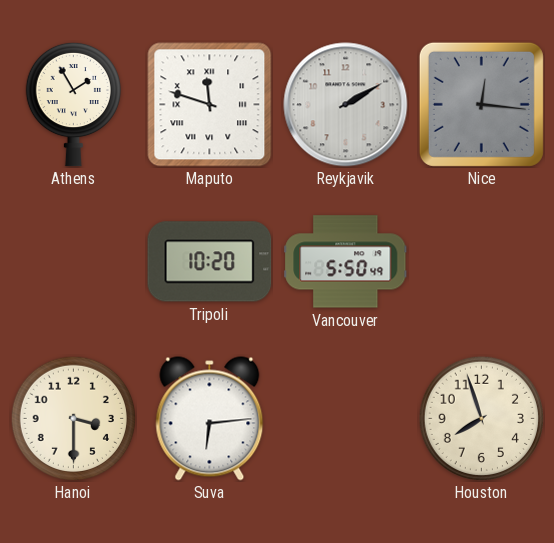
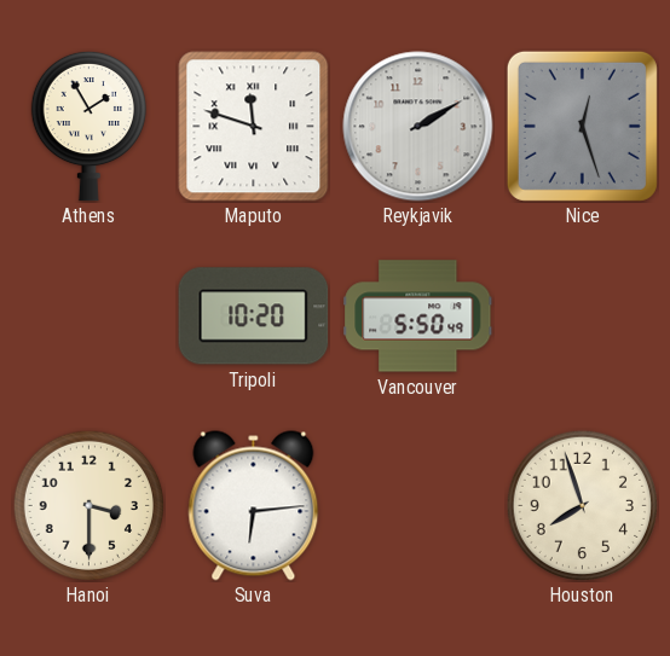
Nice: 12:16 -> 12:27
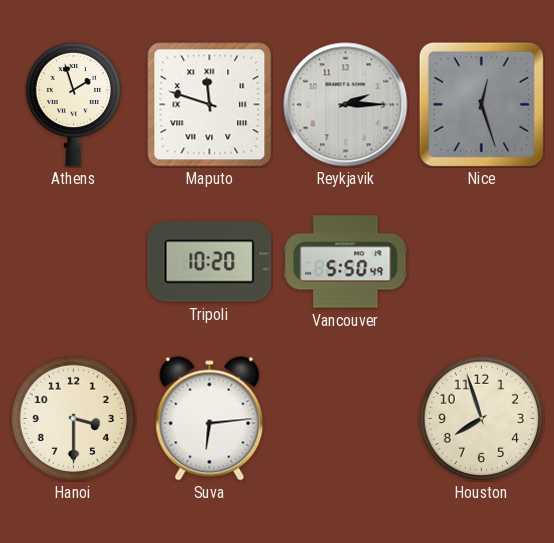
Athens: 1:55 -> 1:57
Reykjavik: 2:10 -> 2:15
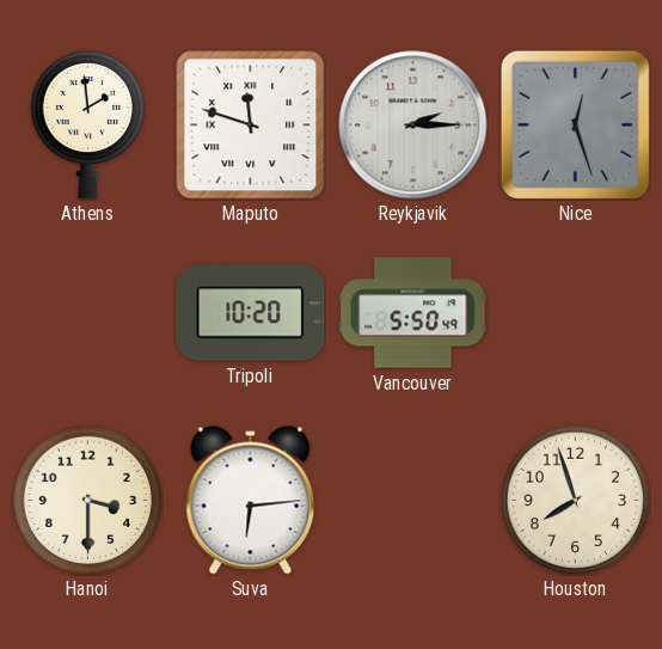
Athens: 1:57 -> 1:59
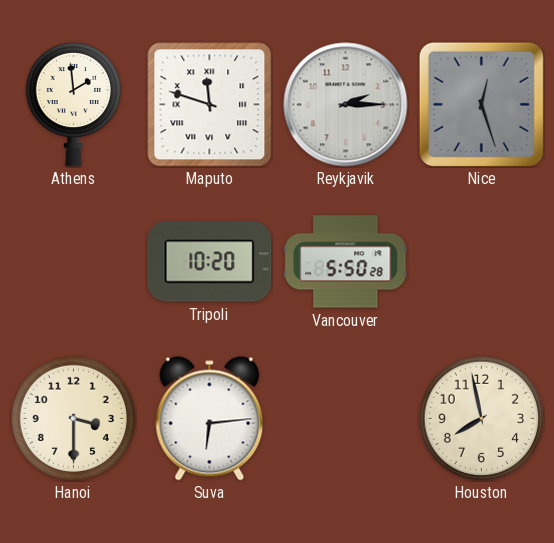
Vancouver: 5:50:49 -> 5:50:28
Houston: 7:57 -> 7:58
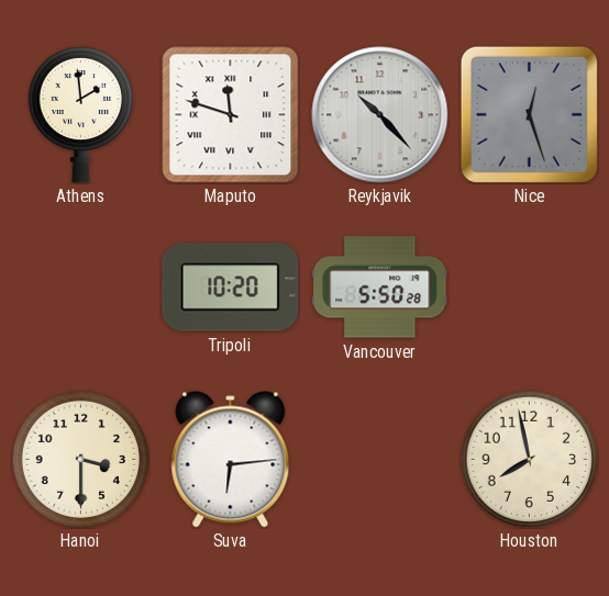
Reykjavik: 2:15 -> 10:23
